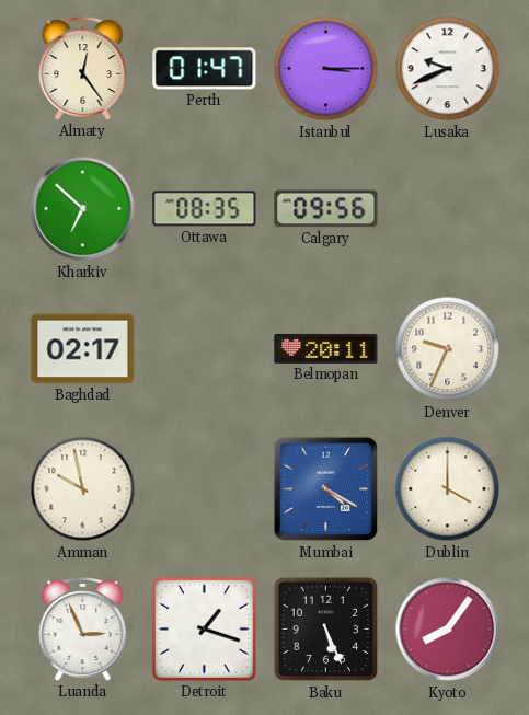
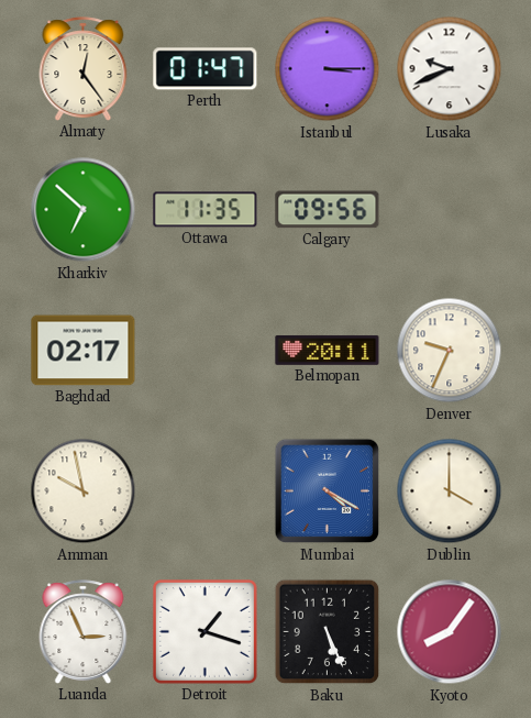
Ottawa: 08:35 -> 11:35
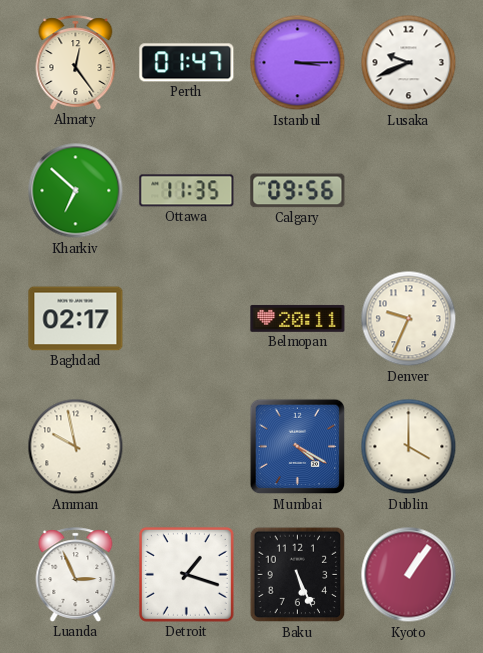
Kyoto: 8:06 -> 1:06
